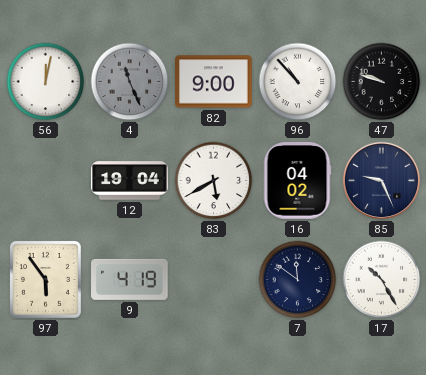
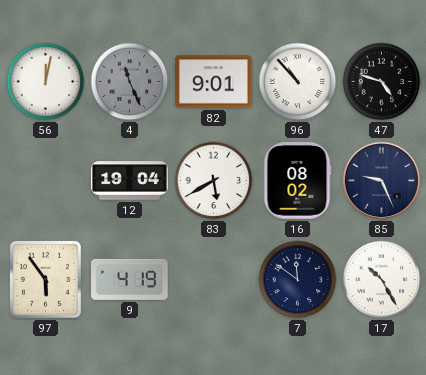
82: 9:00 -> 9:01
47: 9:48 -> 4:48
16: 04:02 -> 08:02
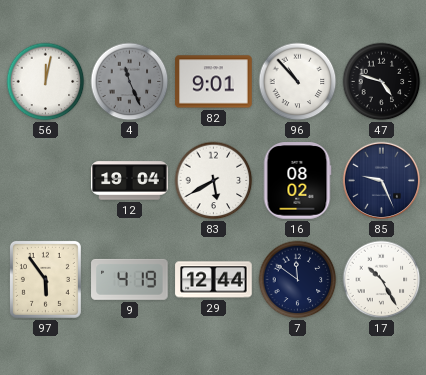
29: none -> 12:44
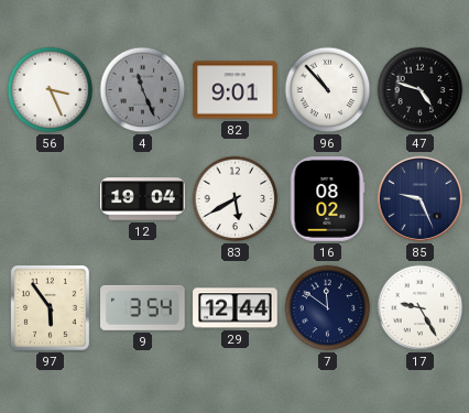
56: 12:02 -> 3:26
9: 4:19 -> 3:54
17: 10:25 -> 9:25
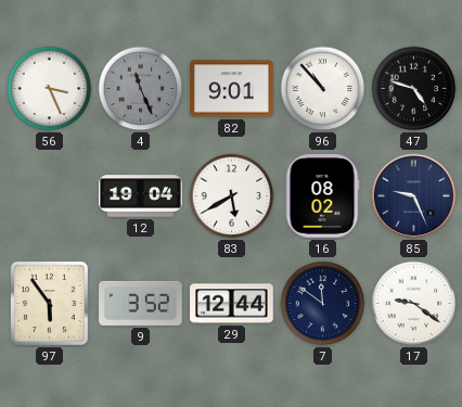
9: 3:54 -> 3:52
17: 9:25 -> 9:21
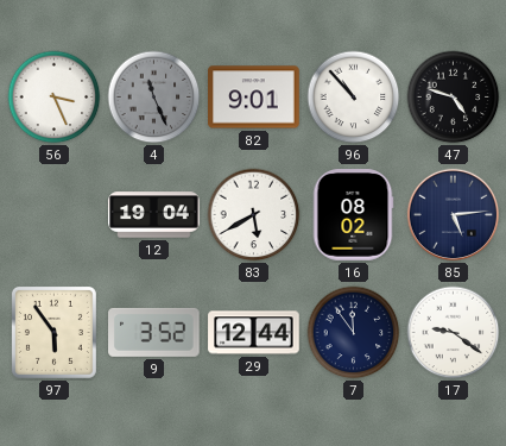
85: 9:26 -> 5:14
7: 11:51 -> 11:54
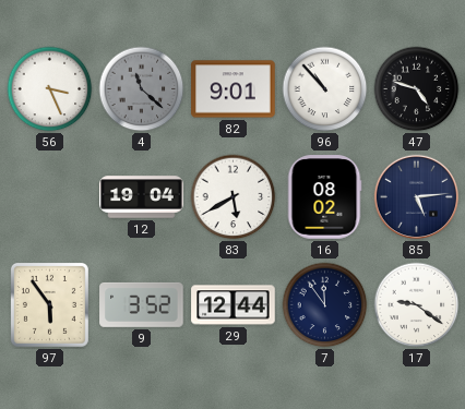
4: 11:26 -> 11:22
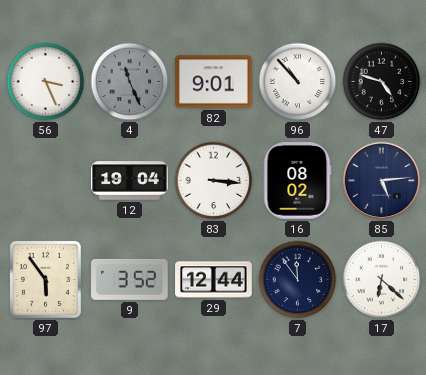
4: 11:22 -> 11:26
83: 5:40 -> 3:16
17: 9:21 -> 6:22
